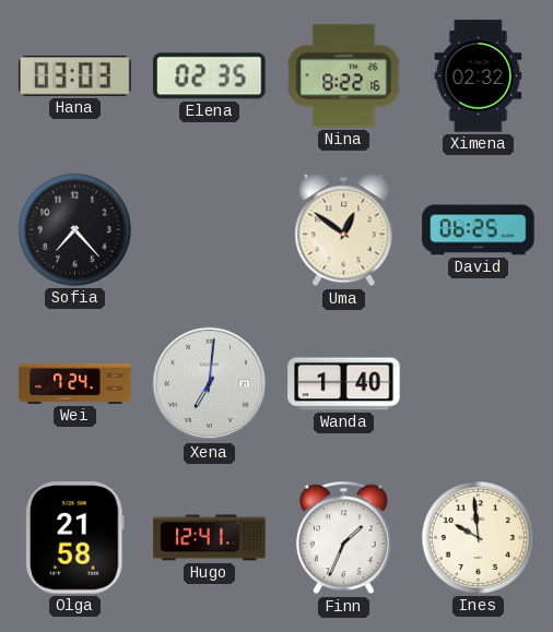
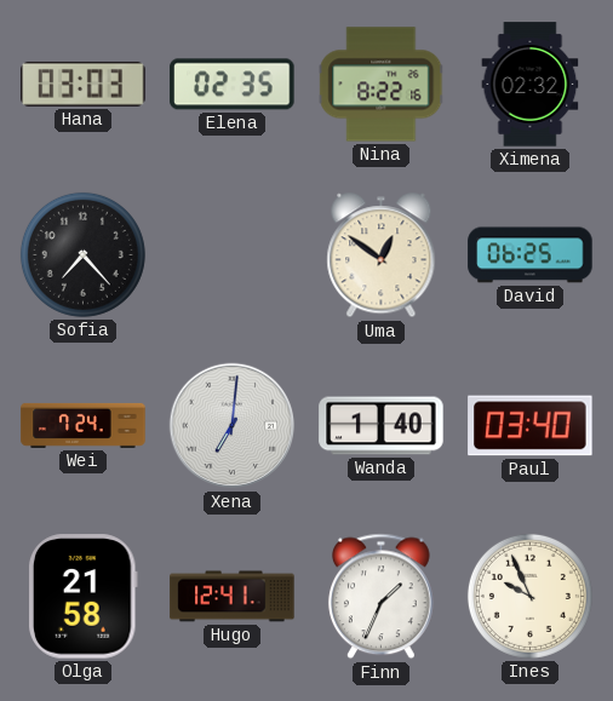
Paul: none -> 03:40
Ines: 9:59 -> 9:56
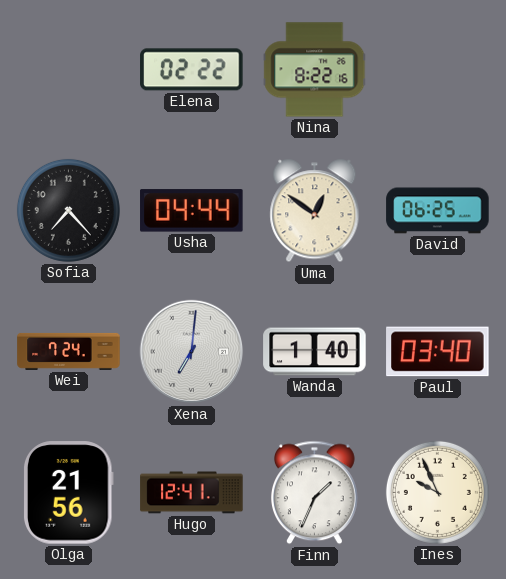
Hana: 03:03 -> none
Elena: 02:35 -> 02:22
Ximena: 02:32 -> none
Usha: none -> 04:44
Olga: 21:58 -> 21:56
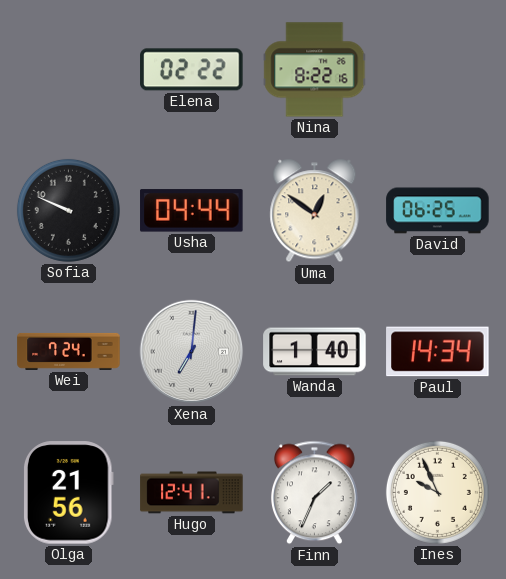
Sofia: 7:23 -> 9:49
Paul: 03:40 -> 14:34
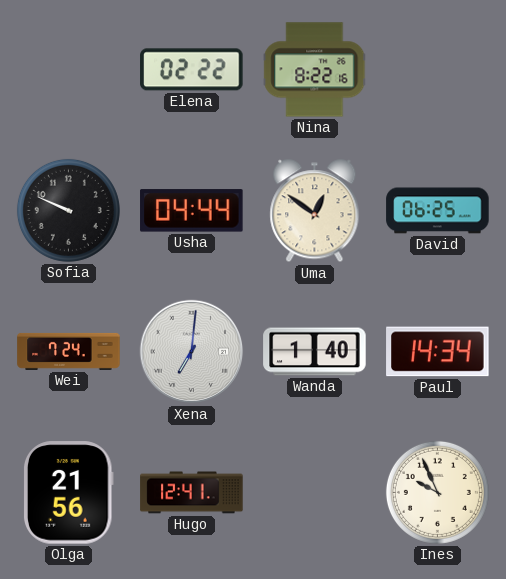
Finn: 1:34 -> none
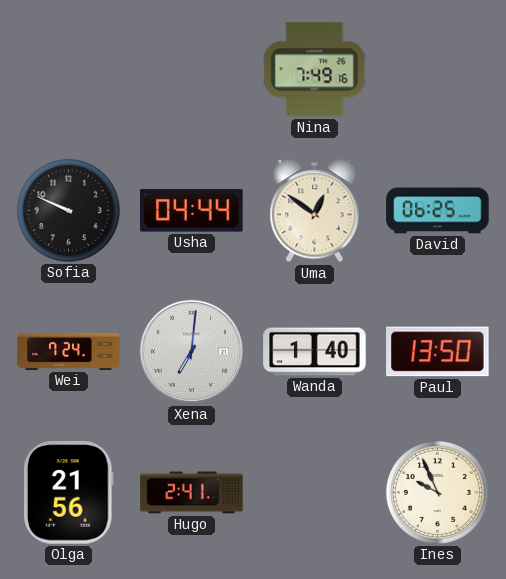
Elena: 02:22 -> none
Nina: 8:22 -> 7:49
Paul: 14:34 -> 13:50
Hugo: 12:41 -> 2:41
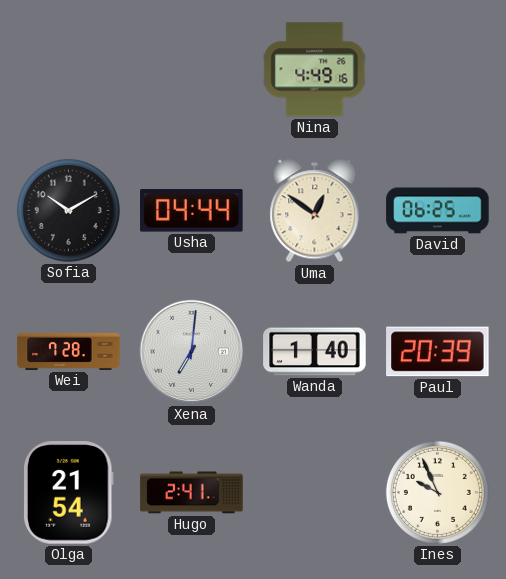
Nina: 7:49 -> 4:49
Sofia: 9:49 -> 10:10
Wei: 7:24 -> 7:28
Paul: 13:50 -> 20:39
Olga: 21:56 -> 21:54
